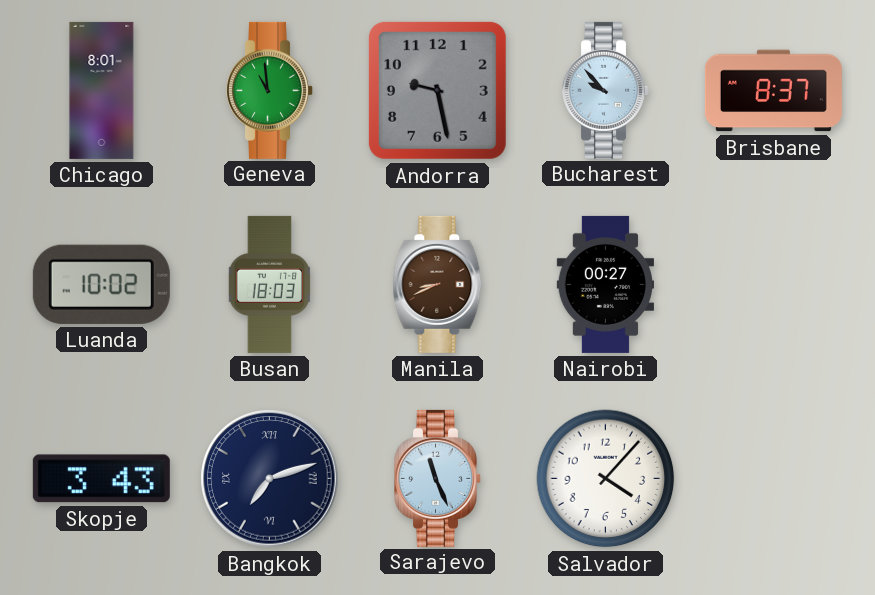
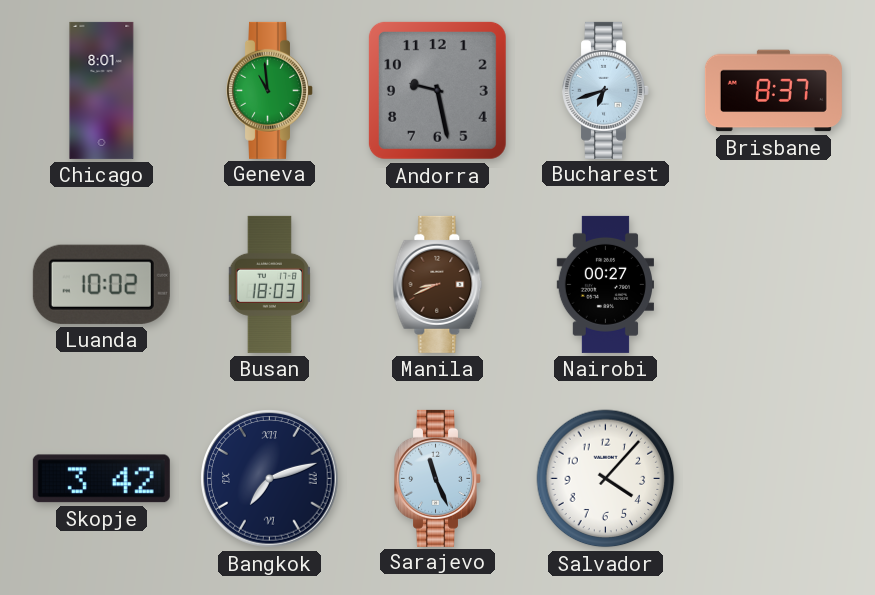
Bucharest: 9:53 -> 6:42
Skopje: 3:43 -> 3:42
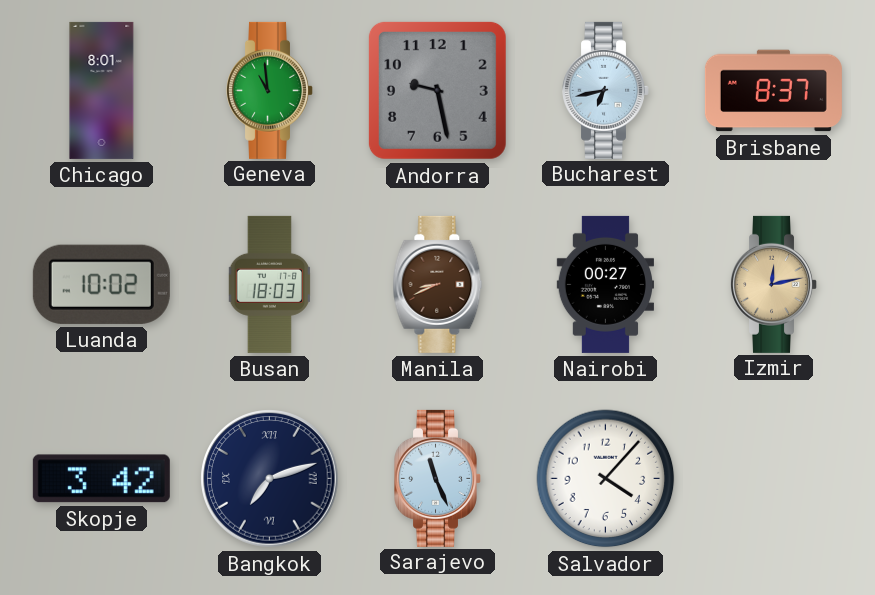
Bucharest: 6:42 -> 6:43
Izmir: none -> 12:13
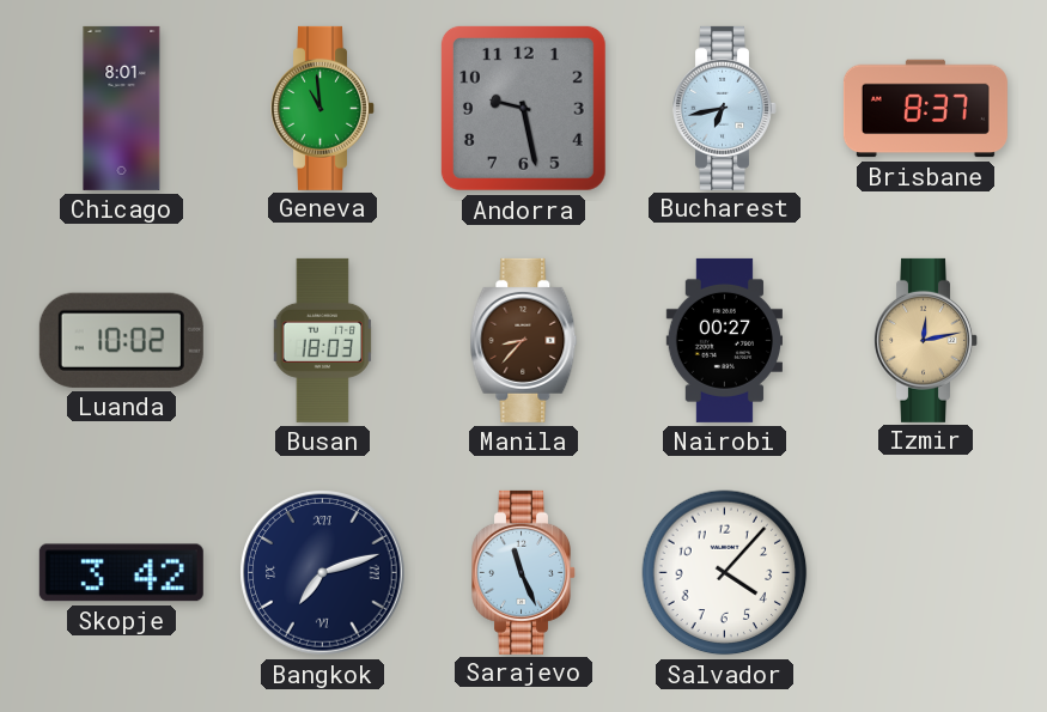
Manila: 8:41 -> 8:37
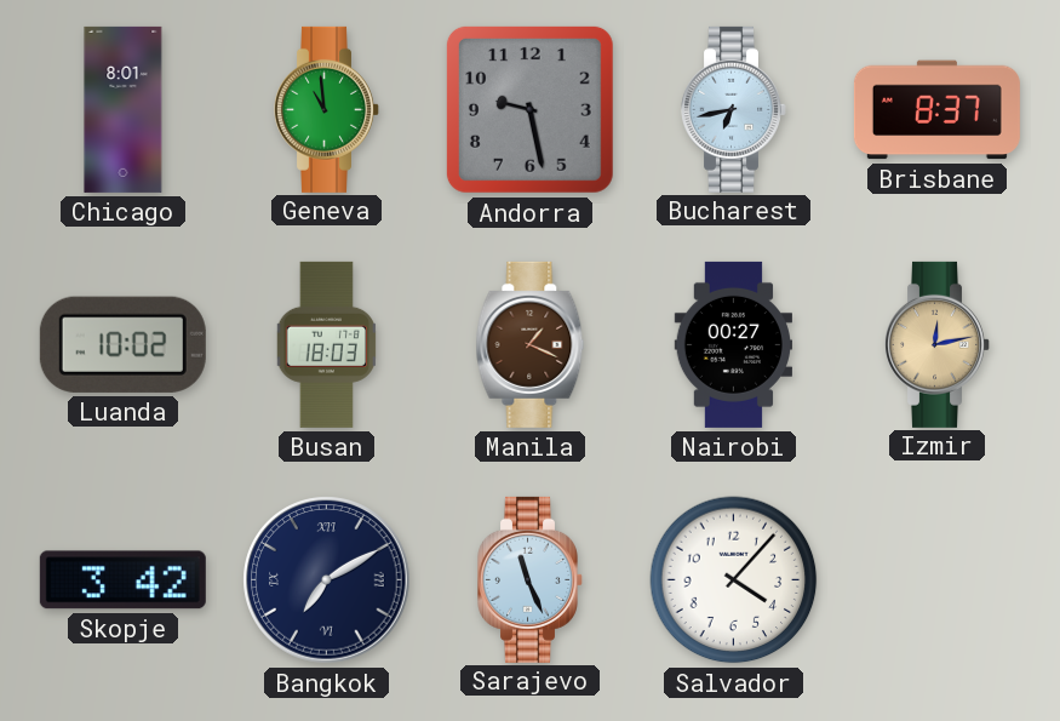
Manila: 8:37 -> 1:19
Bangkok: 7:12 -> 7:10
